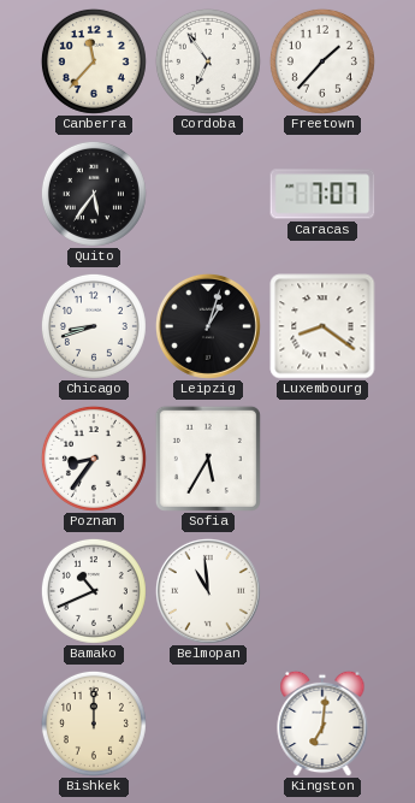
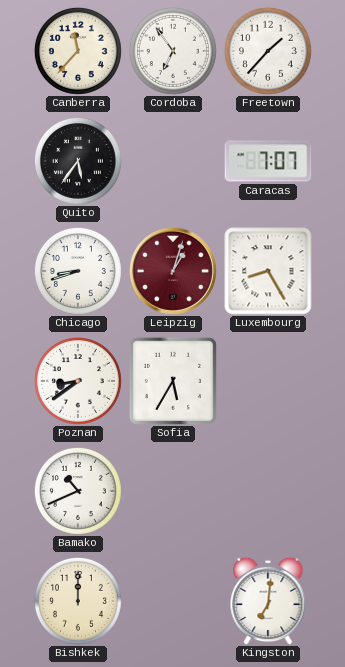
Leipzig dial: black -> burgundy
Luxembourg: 8:21 -> 8:25
Poznan: 8:36 -> 8:39
Belmopan: 10:59 -> none
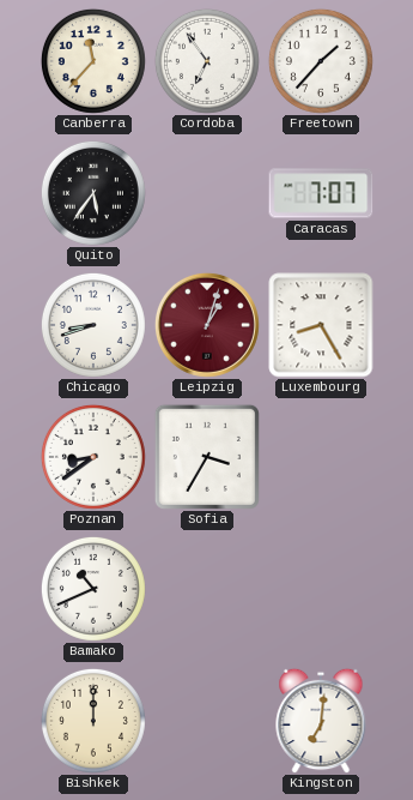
Sofia: 5:35 -> 3:35
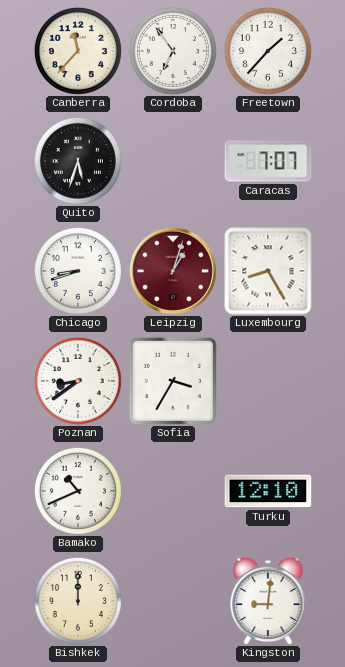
Quito: 5:36 -> 5:33
Turku: none -> 12:10
Kingston: 7:01 -> 9:01
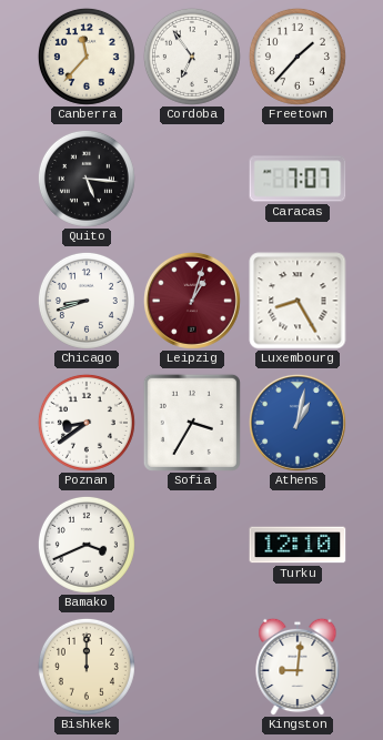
Quito: 5:33 -> 5:16
Athens: none -> 1:02
Bamako: 10:41 -> 3:41
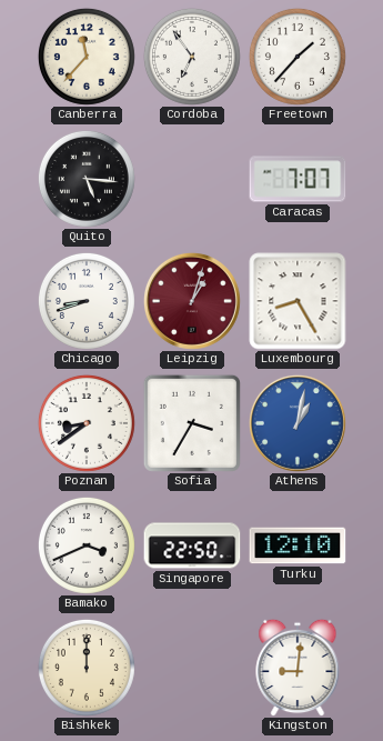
Singapore: none -> 22:50
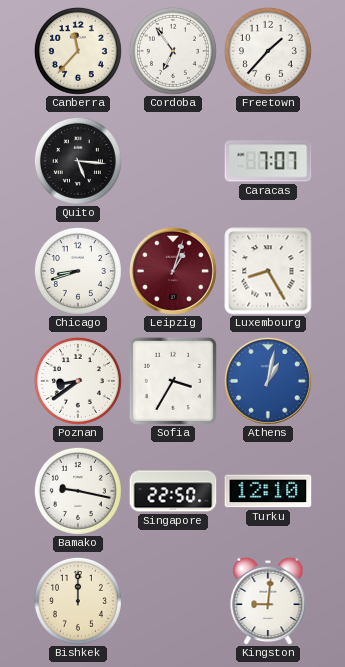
Bamako: 3:41 -> 9:17
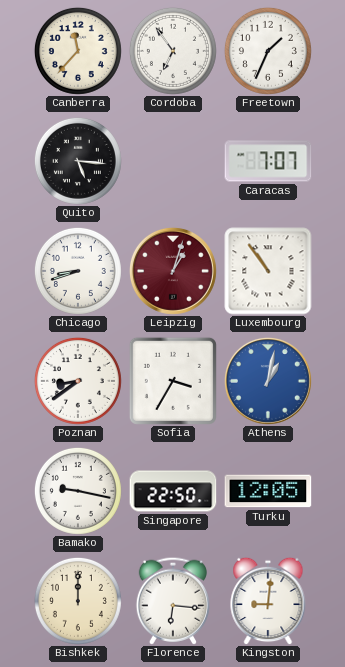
Freetown: 1:37 -> 1:34
Luxembourg: 8:25 -> 10:54
Turku: 12:10 -> 12:05
Florence: none -> 6:16
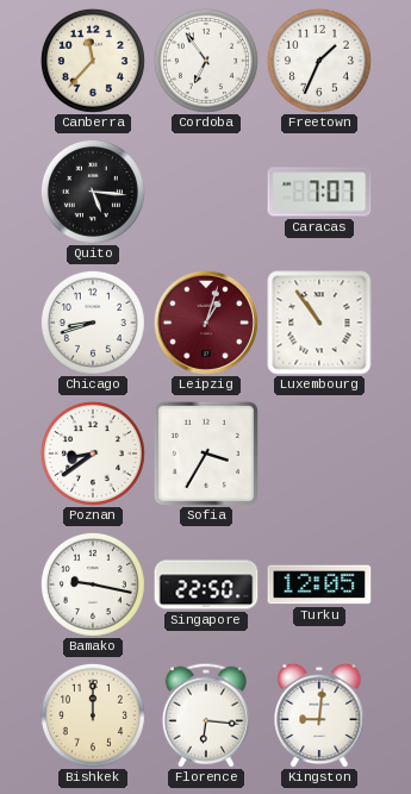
Athens: 1:02 -> none
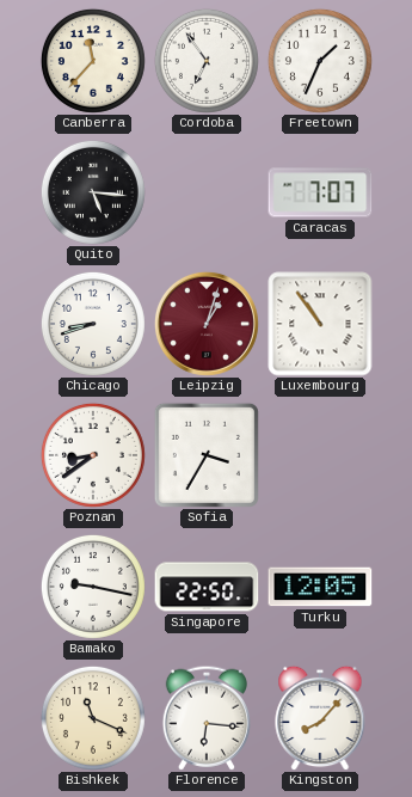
Bishkek: 12:00 -> 11:19
Kingston: 9:01 -> 8:07
